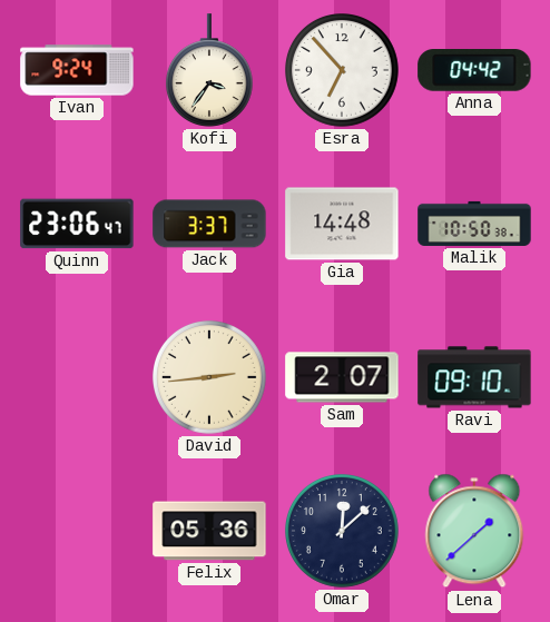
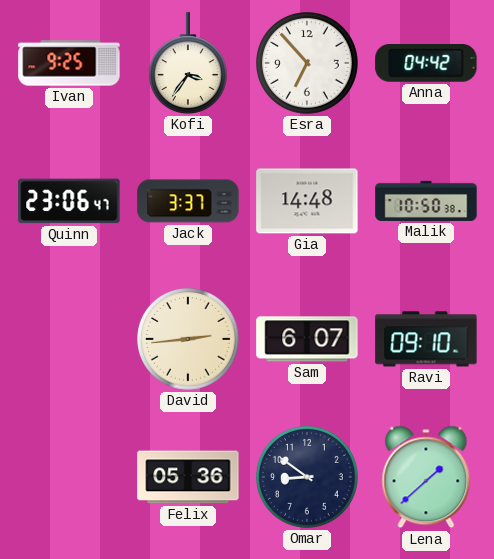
Ivan: 9:24 -> 9:25
Sam: 2:07 -> 6:07
Omar: 12:08 -> 8:51
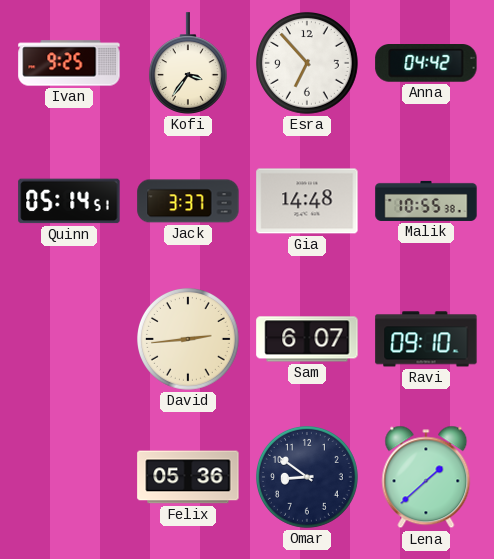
Quinn: 23:06 -> 05:14
Malik: 10:50 -> 10:55
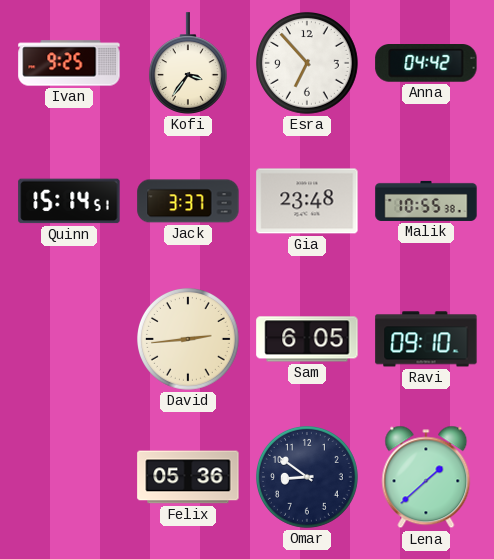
Quinn: 05:14 -> 15:14
Gia: 14:48 -> 23:48
Sam: 6:07 -> 6:05
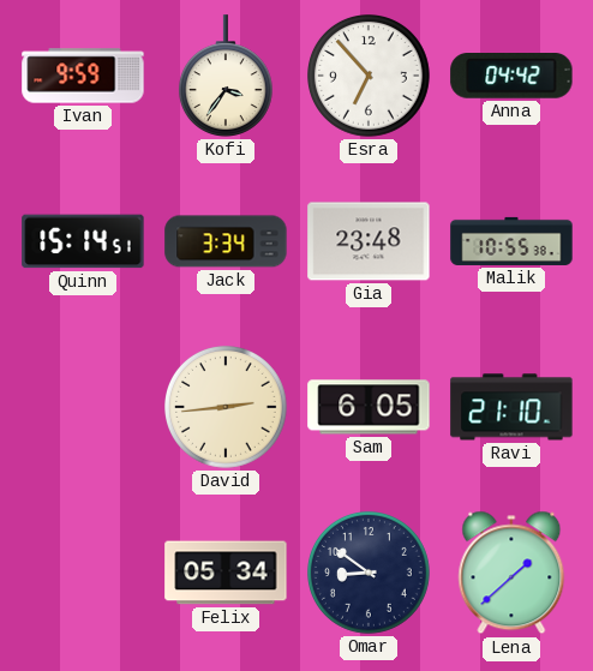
Ivan: 9:25 -> 9:59
Jack: 3:37 -> 3:34
Ravi: 09:10 -> 21:10
Felix: 05:36 -> 05:34
